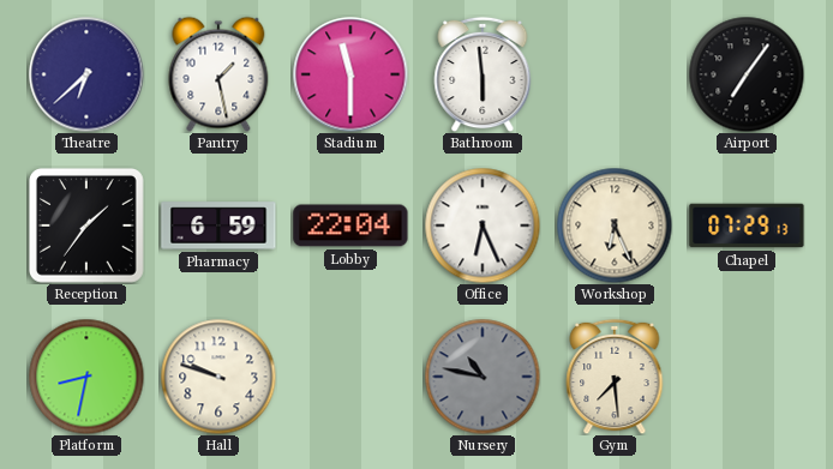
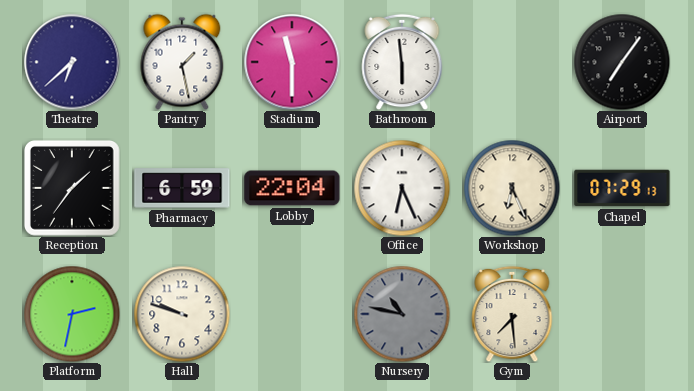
Platform: 8:32 -> 2:32
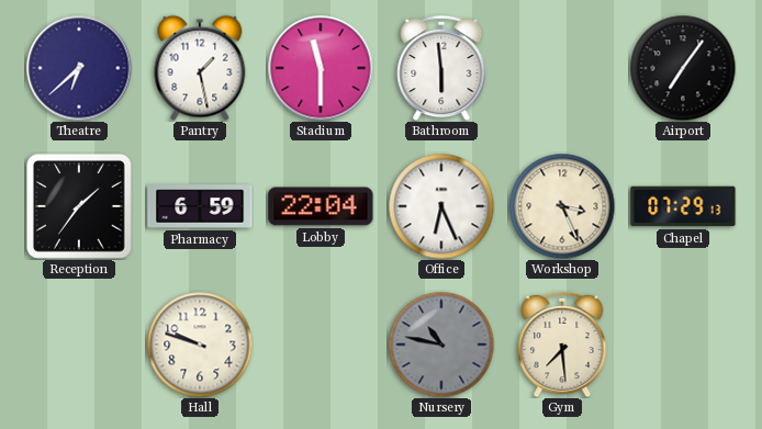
Workshop: 6:26 -> 3:26
Platform: 2:32 -> none
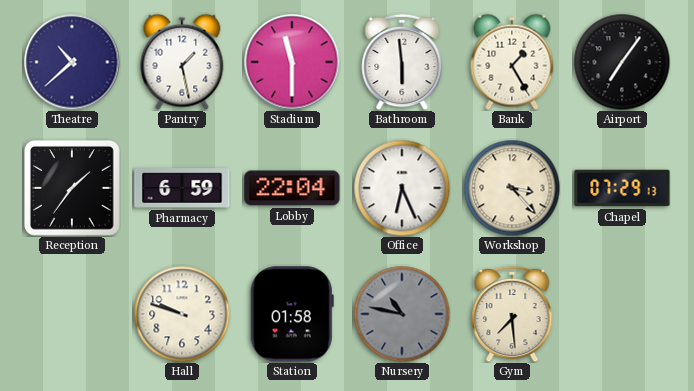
Theatre: 6:38 -> 10:38
Bank: none -> 1:25
Workshop: 3:26 -> 3:23
Station: none -> 01:58
